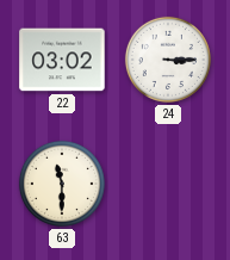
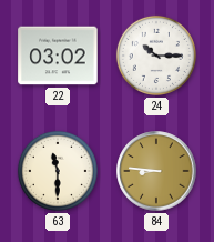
24: 3:15 -> 10:15
84: none -> 8:46
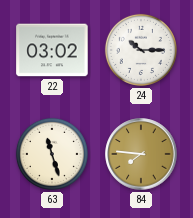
63: 11:30 -> 11:27
84: 8:46 -> 7:46
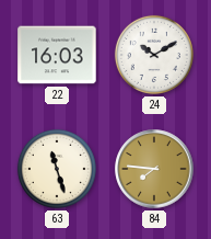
22: 03:02 -> 16:03
24: 10:15 -> 10:10
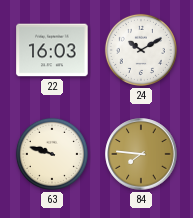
63: 11:27 -> 9:48
